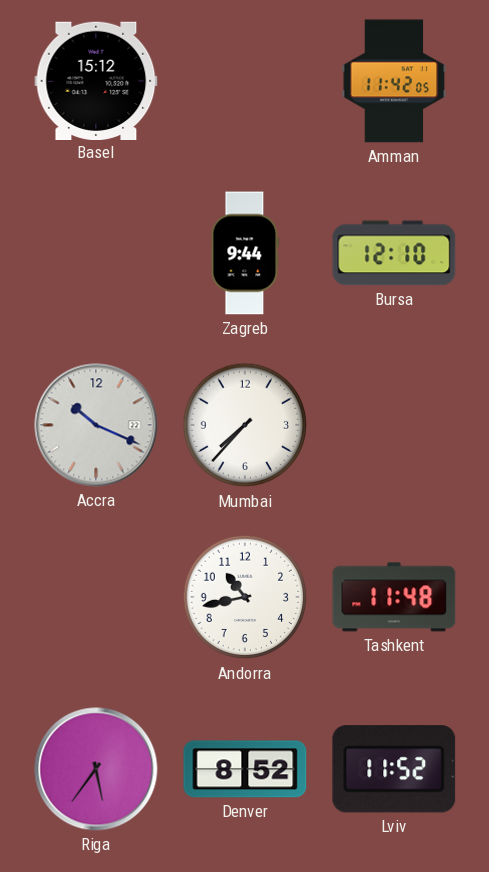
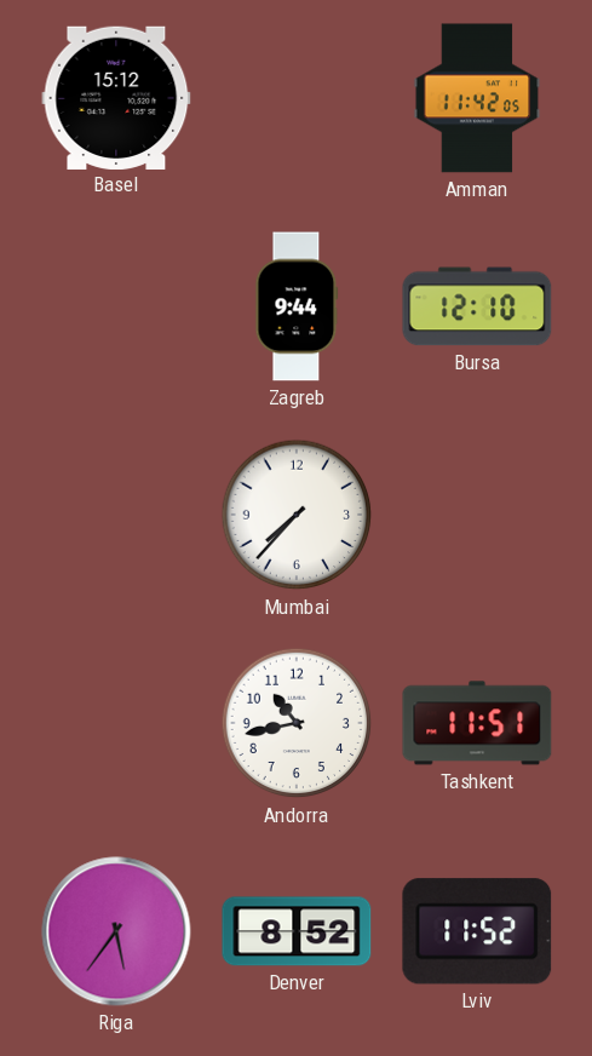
Accra: 10:19 -> none
Tashkent: 11:48 -> 11:51
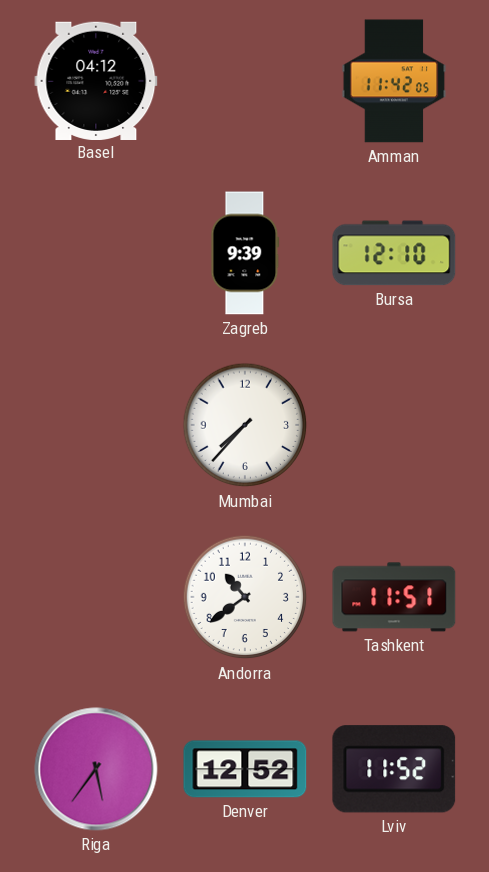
Basel: 15:12 -> 04:12
Zagreb: 9:44 -> 9:39
Andorra: 10:43 -> 10:39
Denver: 8:52 -> 12:52
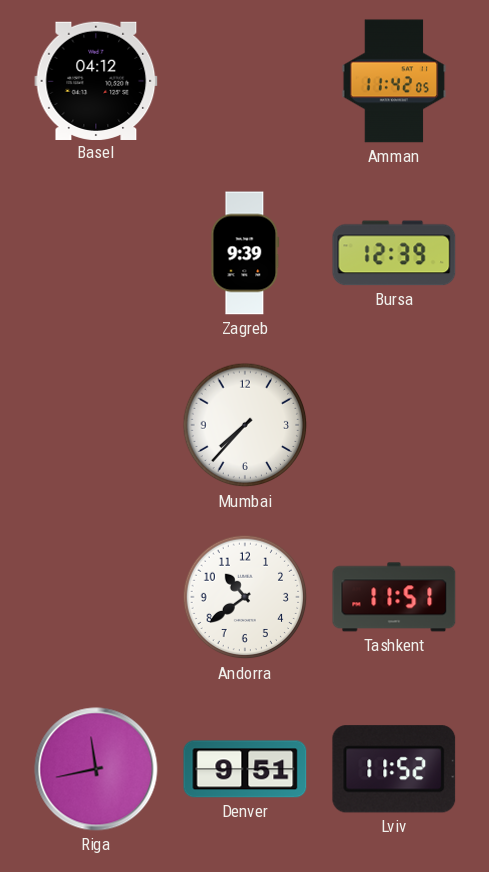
Bursa: 12:10 -> 12:39
Riga: 5:36 -> 11:43
Denver: 12:52 -> 9:51
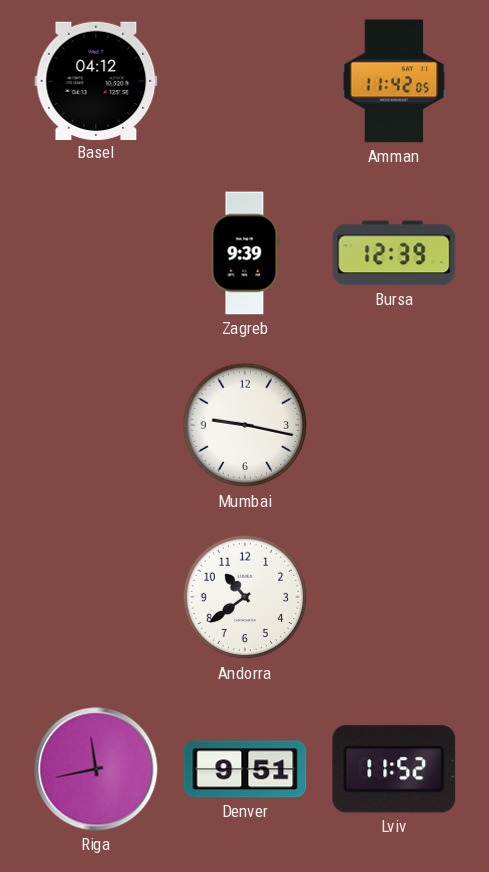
Mumbai: 7:37 -> 9:17
Tashkent: 11:51 -> none
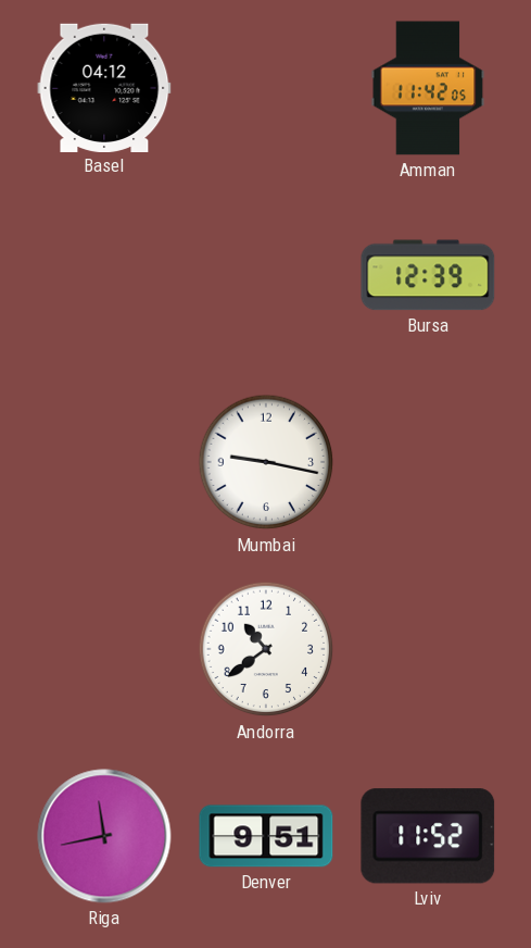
Zagreb: 9:39 -> none
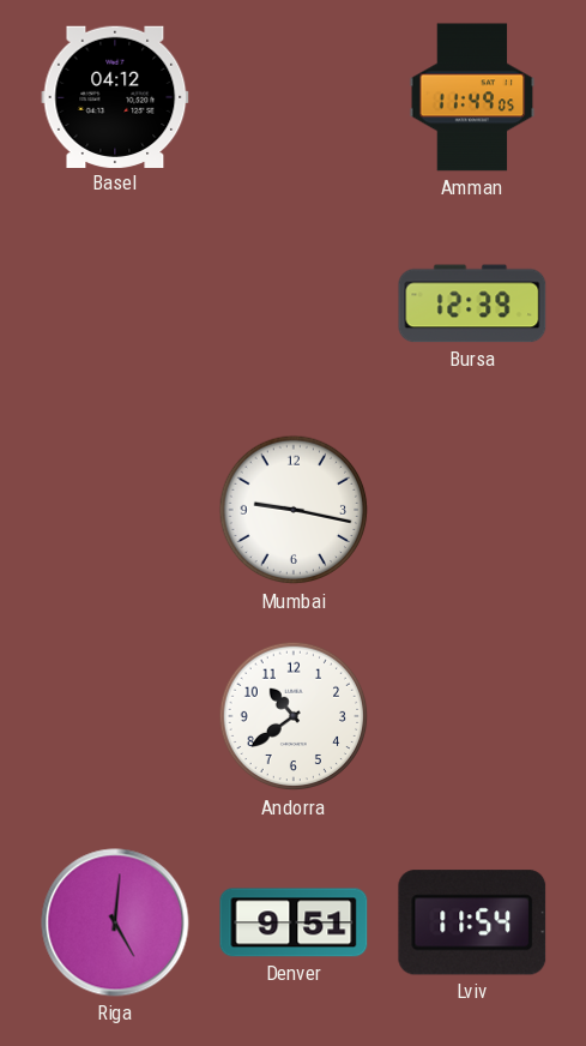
Amman: 11:42 -> 11:49
Riga: 11:43 -> 5:01
Lviv: 11:52 -> 11:54
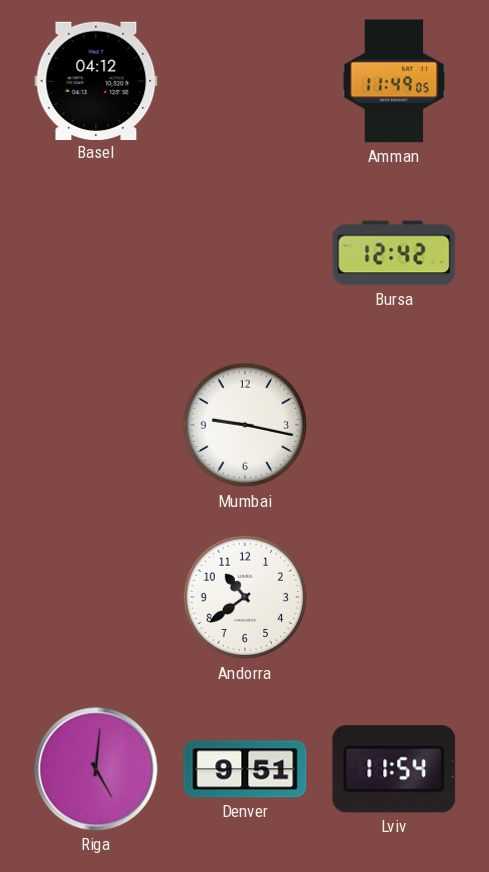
Bursa: 12:39 -> 12:42
